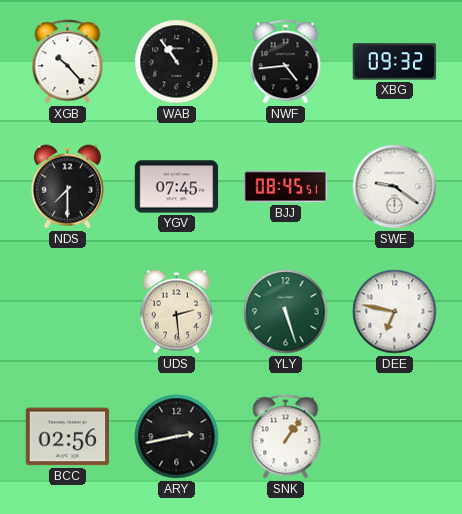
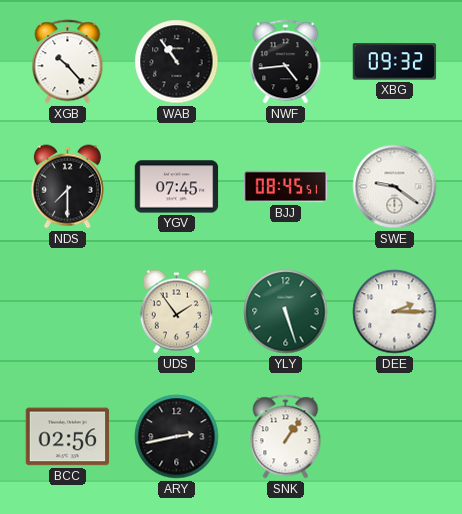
UDS: 2:29 -> 1:54
DEE: 6:47 -> 2:15
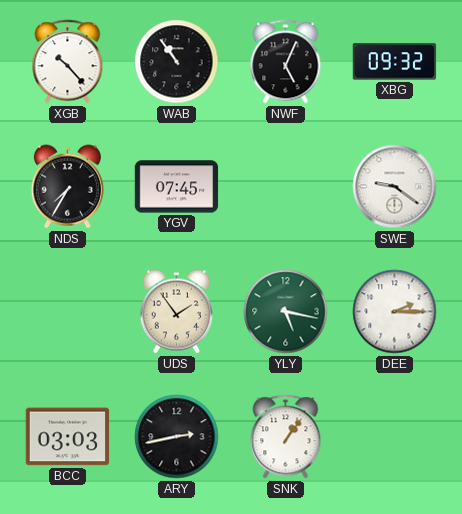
NWF: 4:44 -> 5:04
NDS: 7:30 -> 7:35
BJJ: 08:45 -> none
YLY: 5:27 -> 5:17
BCC: 02:56 -> 03:03
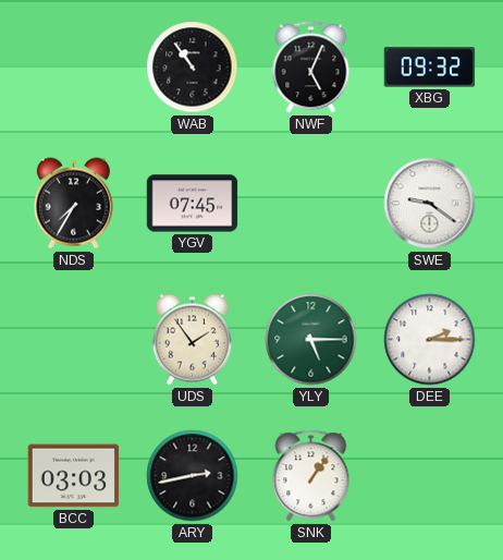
XGB: 10:23 -> none
YLY: 5:17 -> 5:15
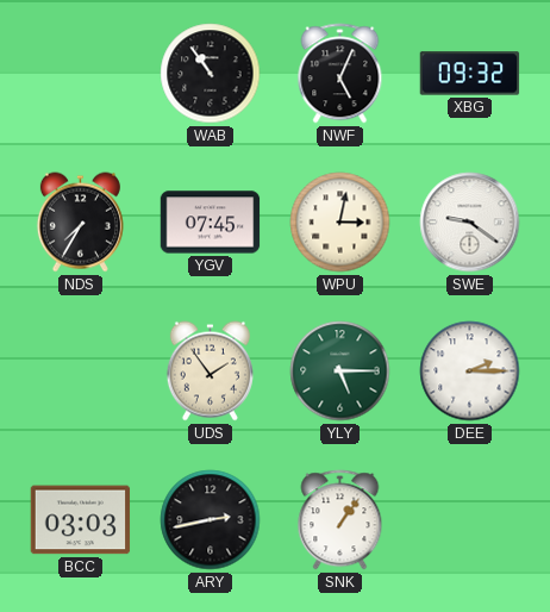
WPU: none -> 3:02
